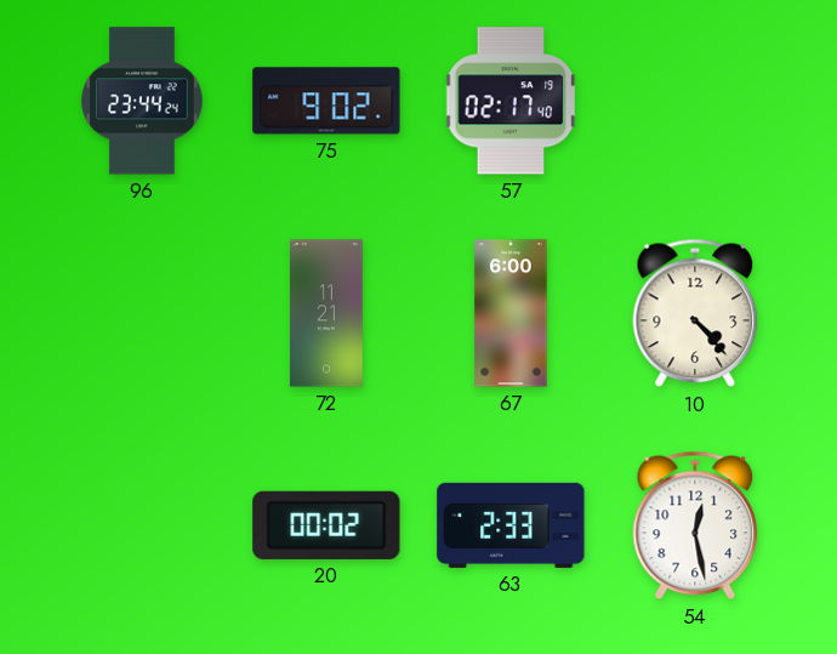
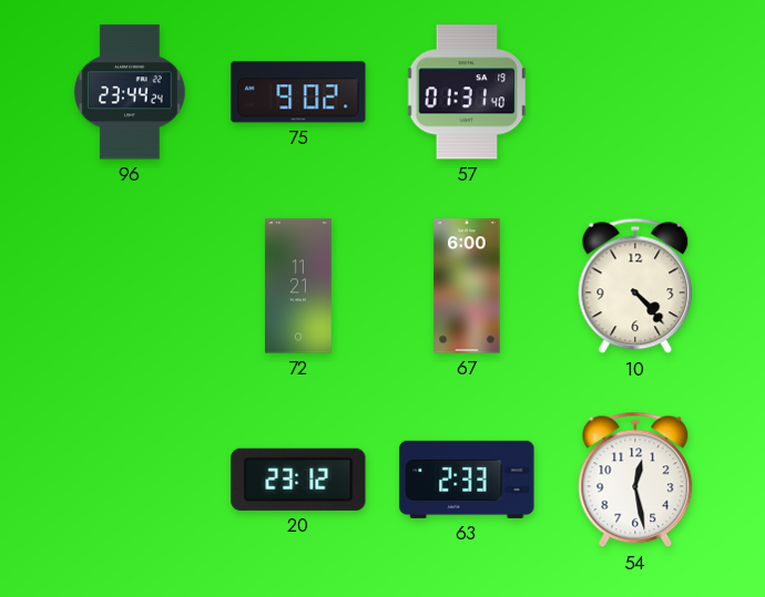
57: 02:17 -> 01:31
20: 00:02 -> 23:12
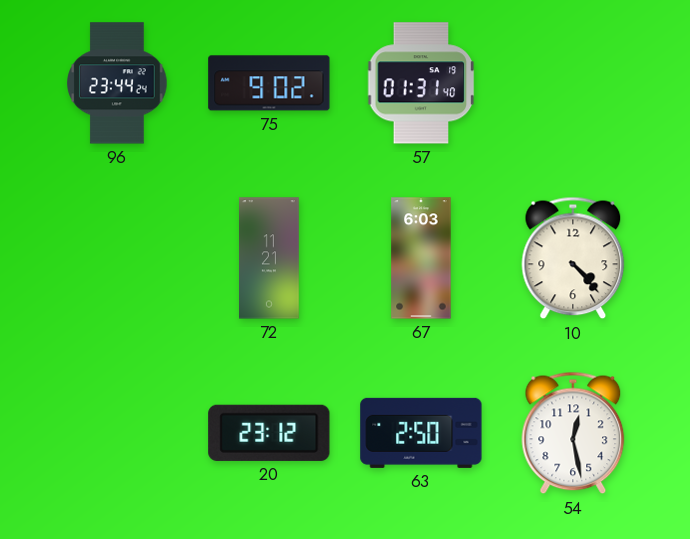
67: 6:00 -> 6:03
63: 2:33 -> 2:50
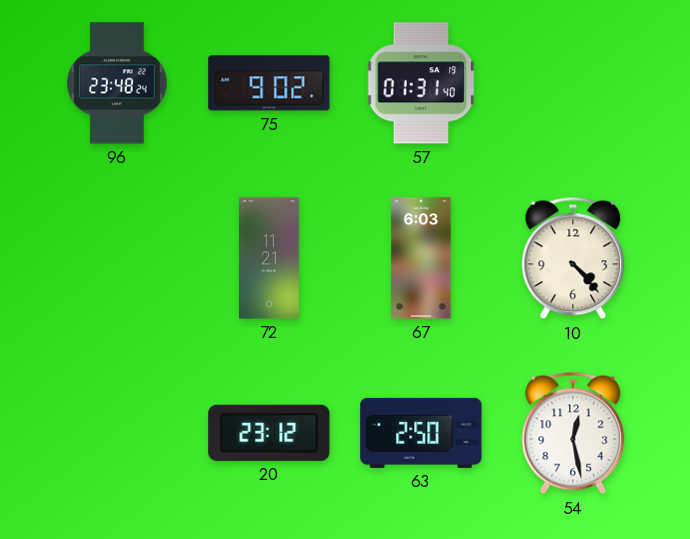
96: 23:44 -> 23:48
